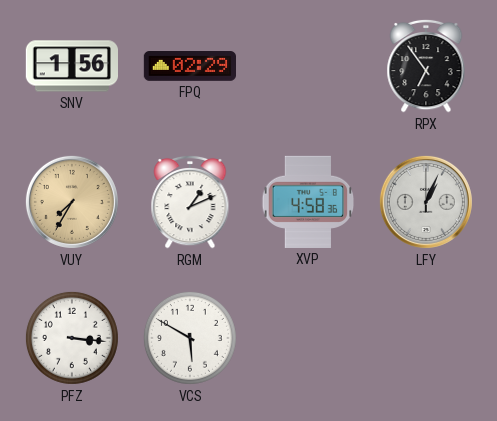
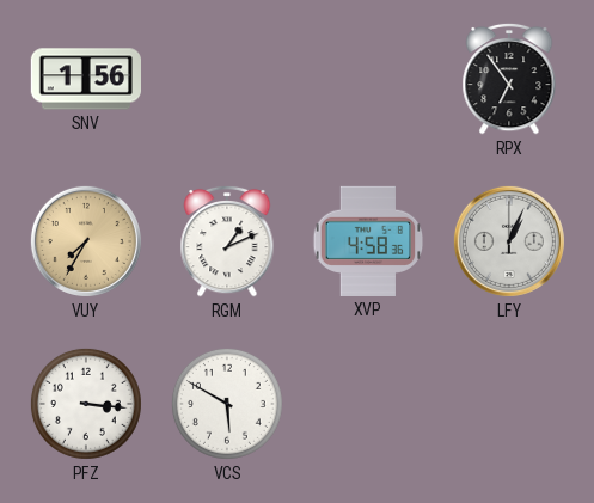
FPQ: 02:29 -> none
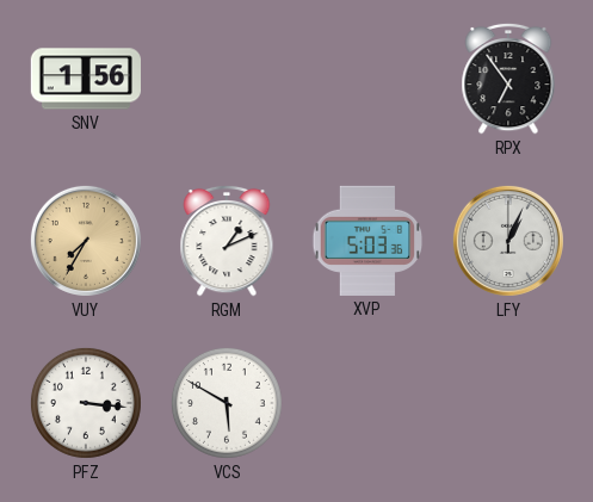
XVP: 4:58 -> 5:03
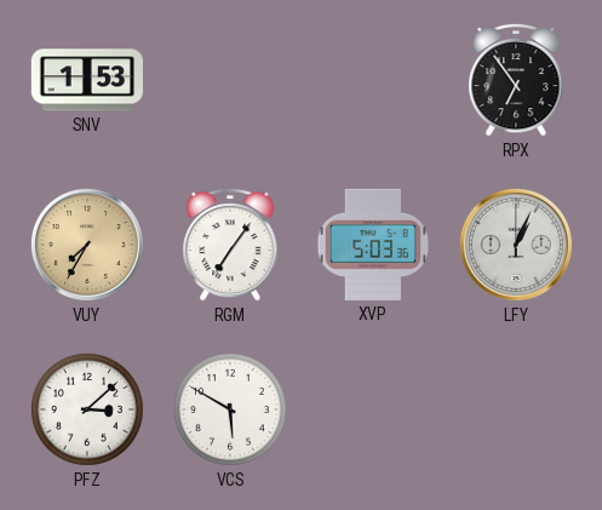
SNV: 1:56 -> 1:53
RGM: 1:11 -> 7:06
PFZ: 3:16 -> 3:08
